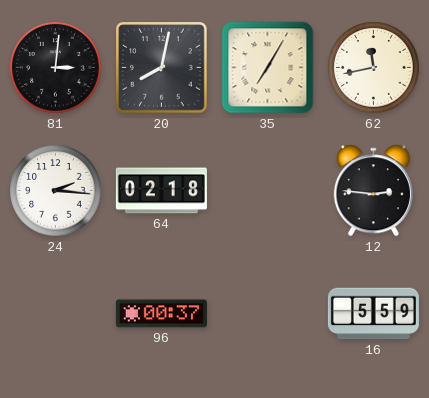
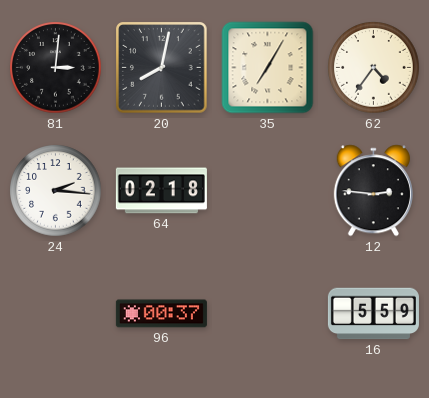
62: 11:43 -> 4:36
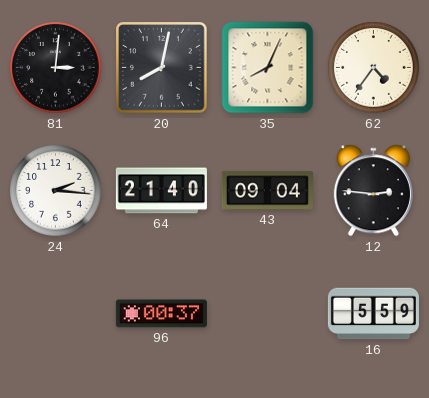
35: 7:05 -> 8:04
64: 02:18 -> 21:40
43: none -> 09:04
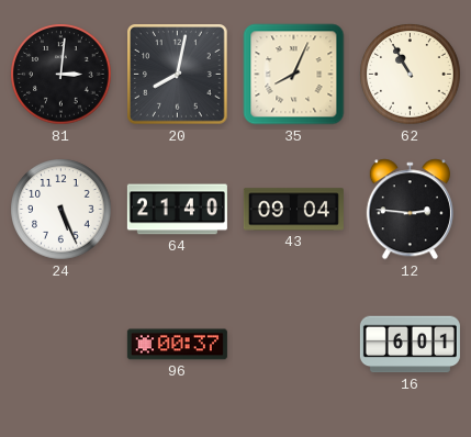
62: 4:36 -> 10:55
24: 2:16 -> 5:26
16: 5:59 -> 6:01
